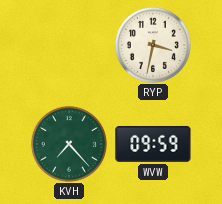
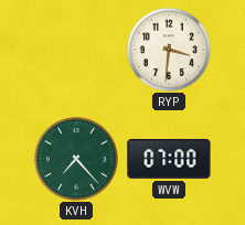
RYP: 3:32 -> 3:31
WVW: 09:59 -> 07:00
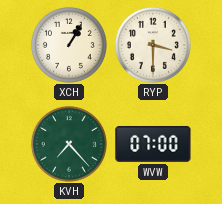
XCH: none -> 1:05
RYP: 3:31 -> 3:30
